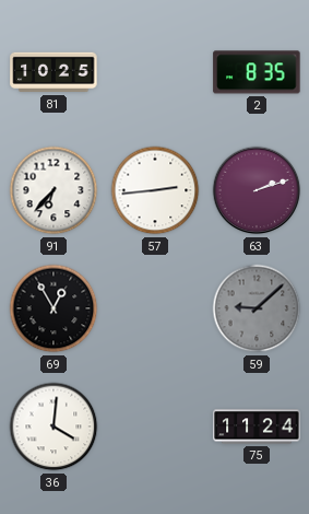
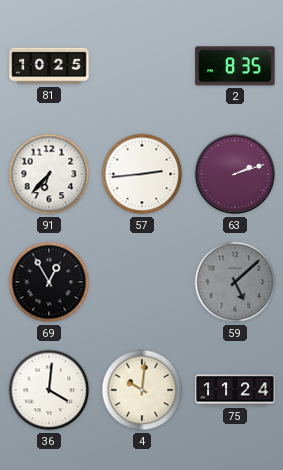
59: 9:08 -> 5:08
4: none -> 10:01
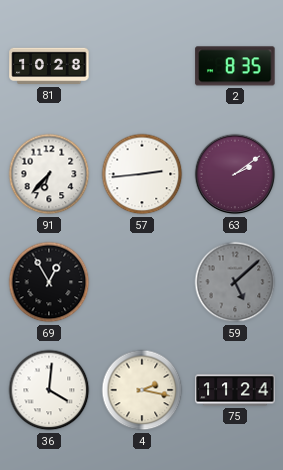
81: 10:25 -> 10:28
63: 2:12 -> 2:09
4: 10:01 -> 2:17
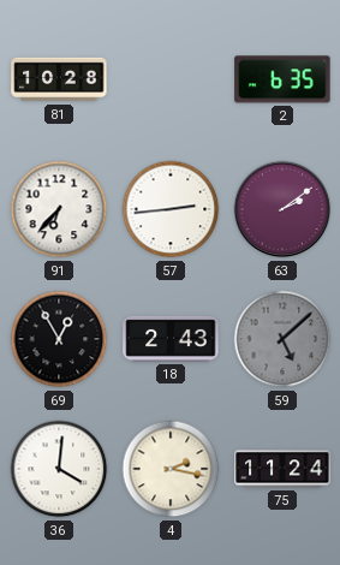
2: 8:35 -> 6:35
18: none -> 2:43
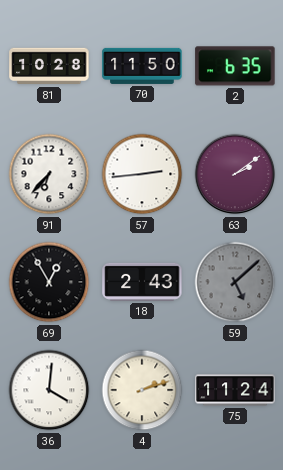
70: none -> 11:50
4: 2:17 -> 2:12
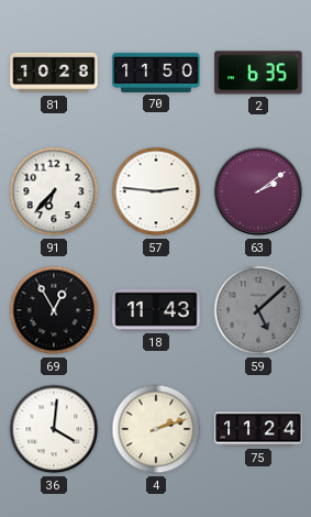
57: 2:44 -> 2:46
18: 2:43 -> 11:43
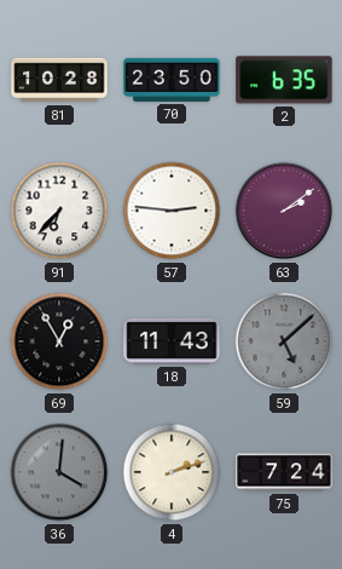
70: 11:50 -> 23:50
36 dial: white -> grey
75: 11:24 -> 7:24
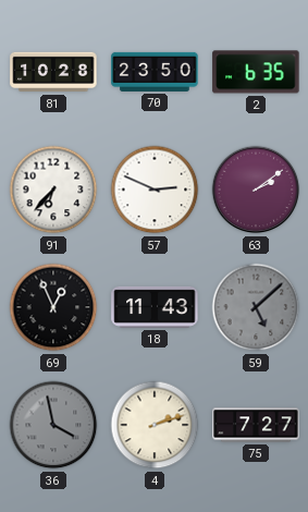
57: 2:46 -> 2:49
69: 12:55 -> 12:56
36: 4:01 -> 3:58
75: 7:24 -> 7:27
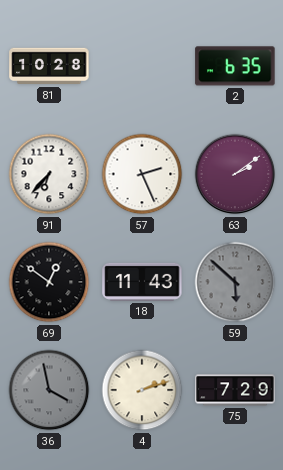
70: 23:50 -> none
57: 2:49 -> 2:26
69: 12:56 -> 12:51
59: 5:08 -> 5:52
75: 7:27 -> 7:29
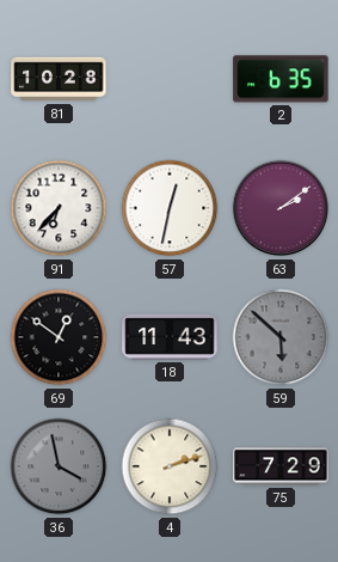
57: 2:26 -> 12:32
